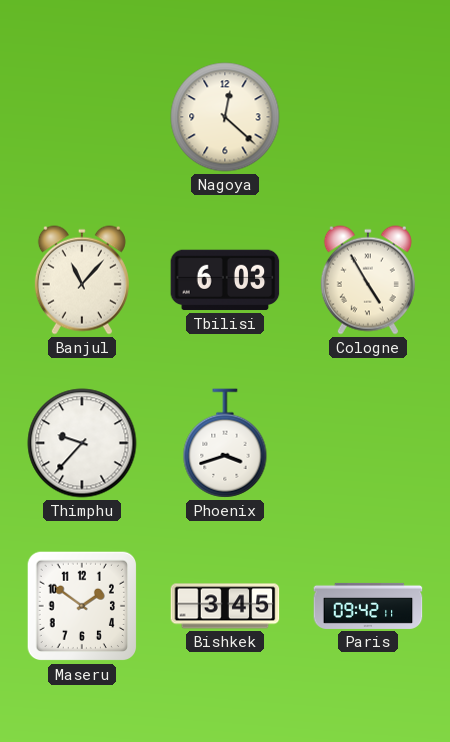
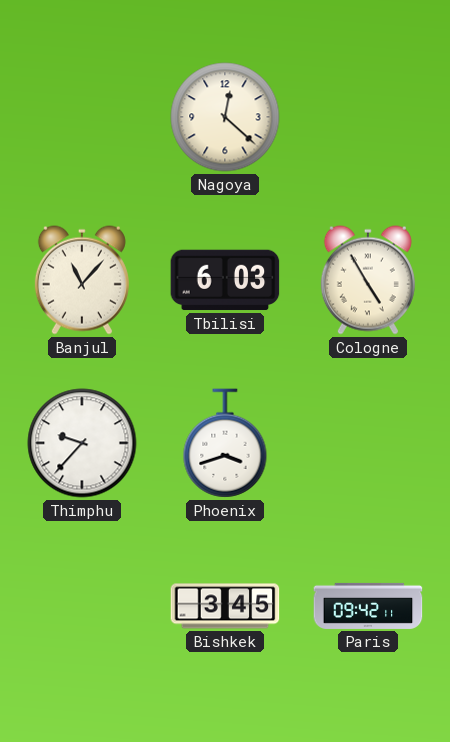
Maseru: 1:51 -> none
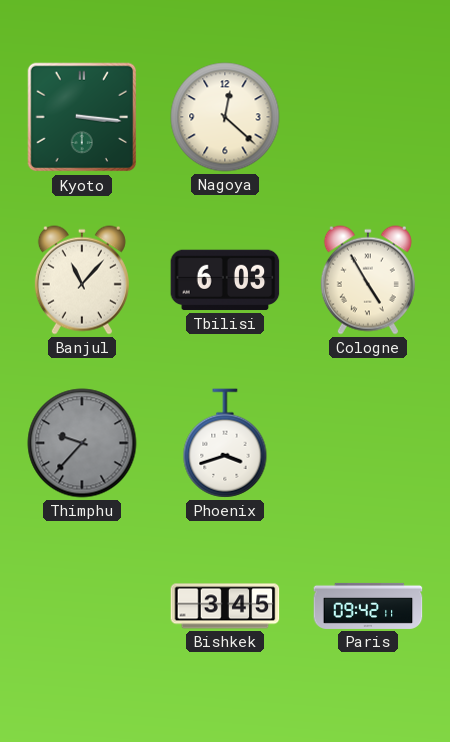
Kyoto: none -> 3:16
Thimphu dial: white -> grey
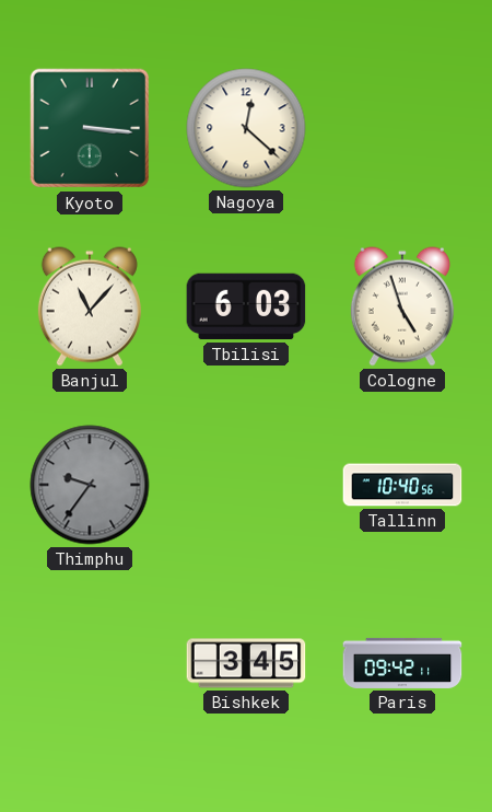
Cologne: 4:55 -> 4:57
Thimphu: 9:37 -> 9:36
Phoenix: 3:42 -> none
Tallinn: none -> 10:40
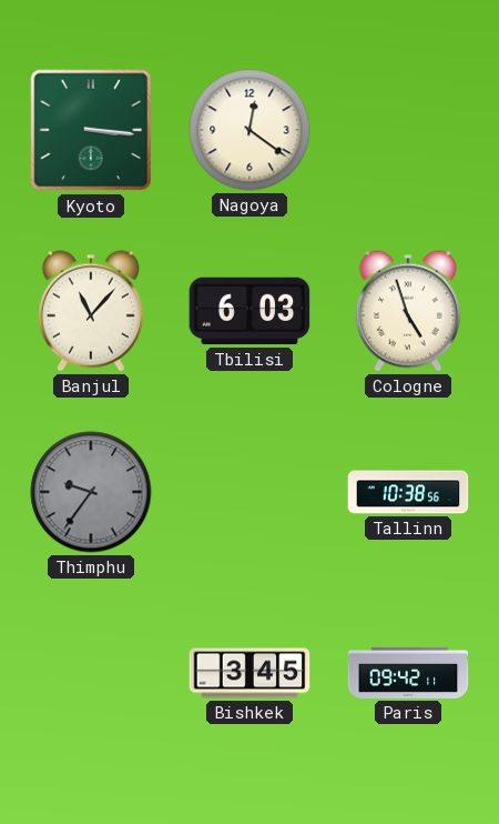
Nagoya: 12:22 -> 12:21
Tallinn: 10:40 -> 10:38
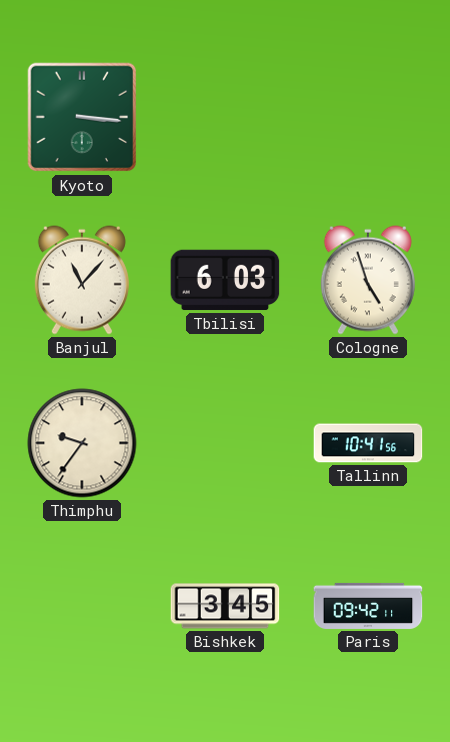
Nagoya: 12:21 -> none
Thimphu dial: grey -> cream
Tallinn: 10:38 -> 10:41
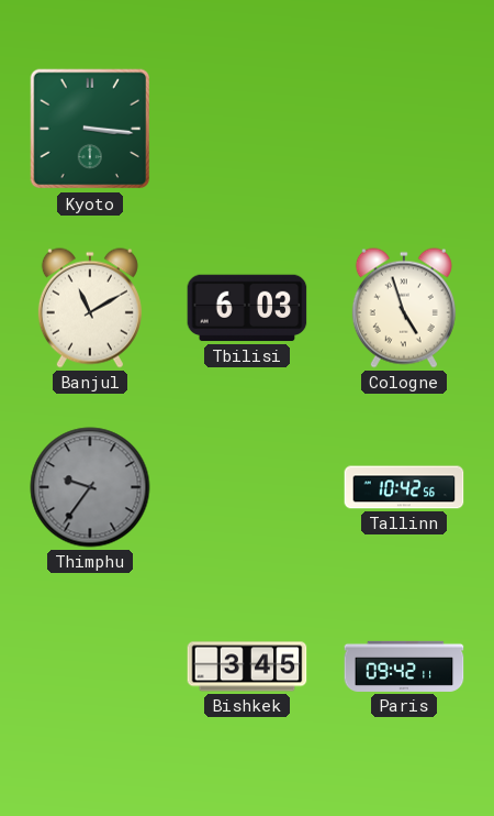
Banjul: 11:07 -> 11:10
Thimphu dial: cream -> grey
Tallinn: 10:41 -> 10:42
